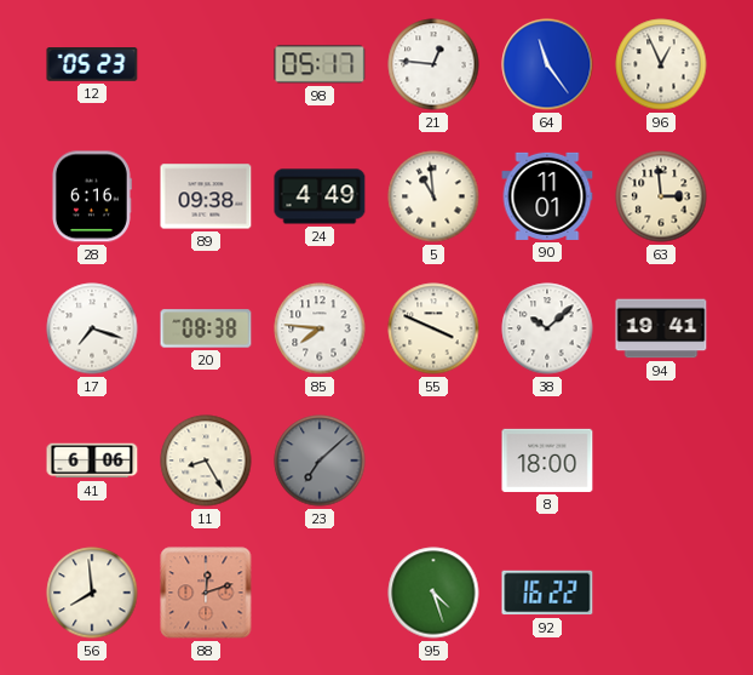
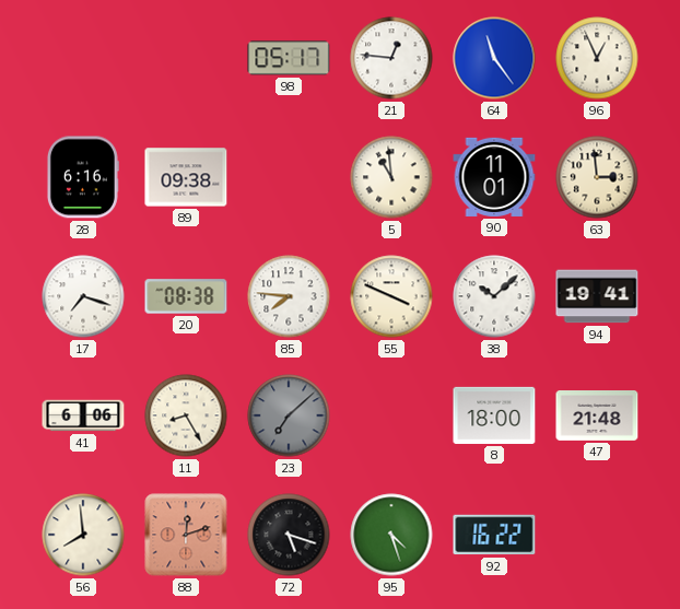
12: 05:23 -> none
24: 4:49 -> none
47: none -> 21:48
72: none -> 5:18
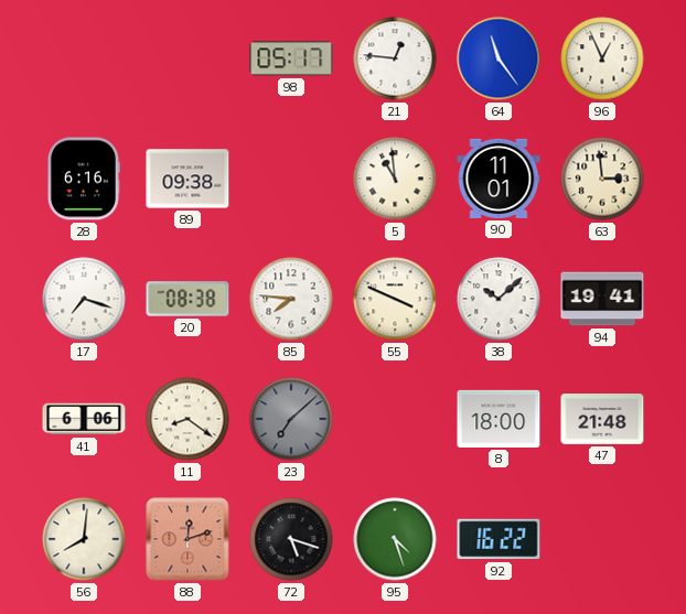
11: 8:25 -> 8:21
56: 7:59 -> 8:01
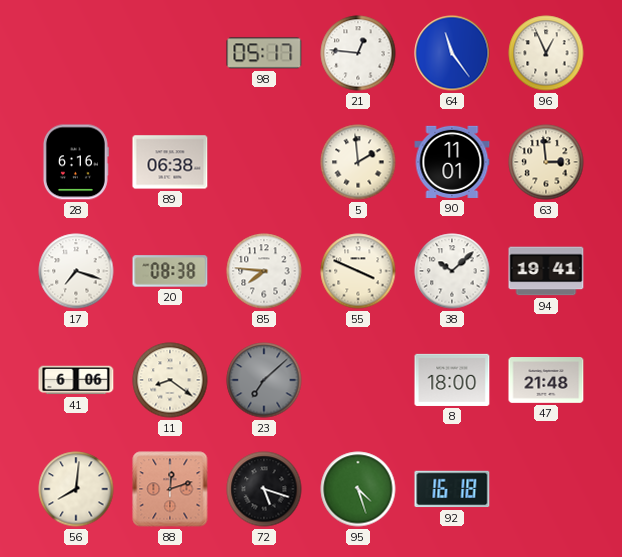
89: 09:38 -> 06:38
5: 10:59 -> 1:59
92: 16:22 -> 16:18
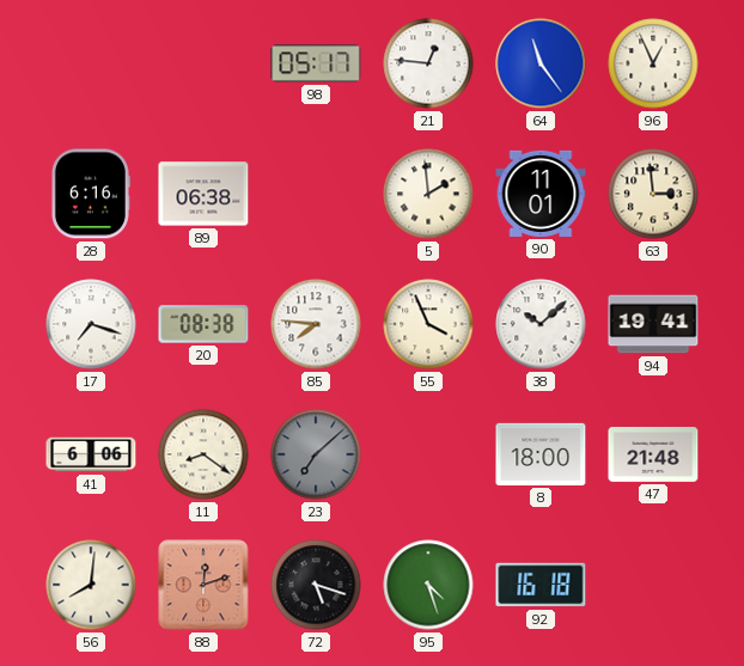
55: 3:49 -> 3:56
